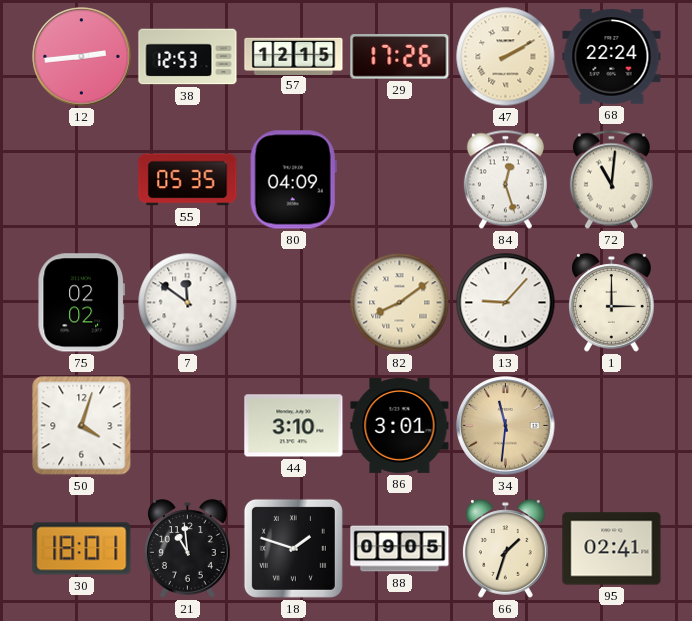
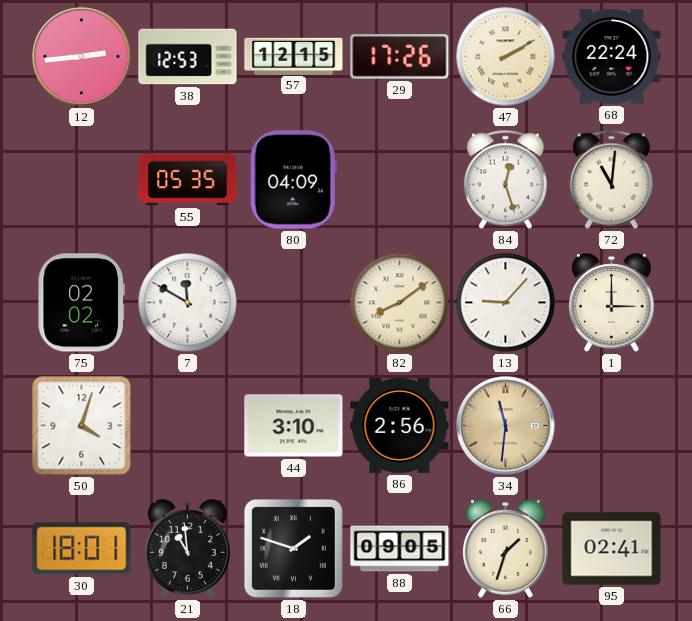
7: 11:51 -> 11:50
86: 3:01 -> 2:56
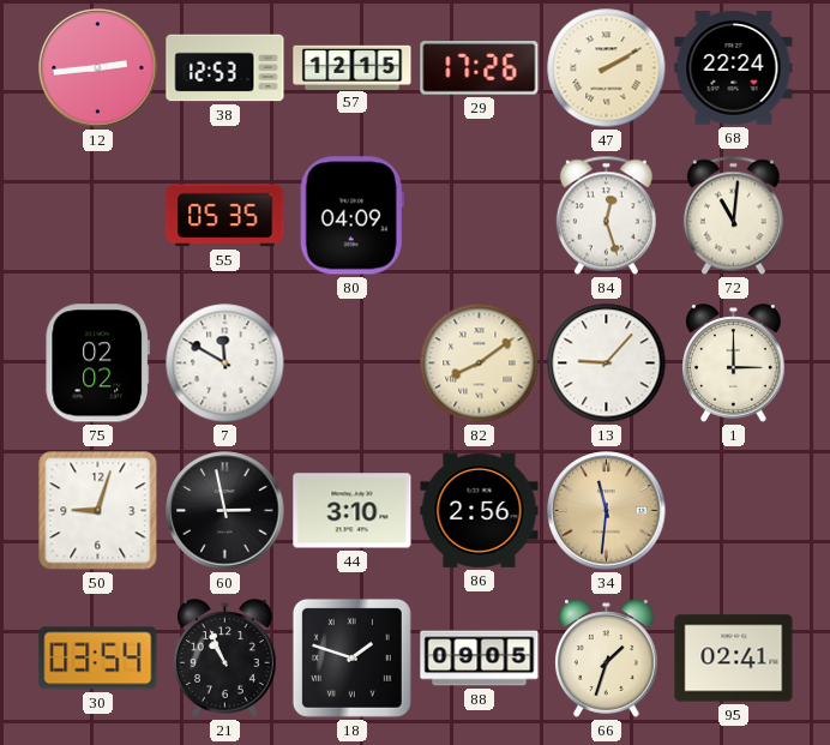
50: 4:03 -> 9:03
60: none -> 2:58
30: 18:01 -> 03:54
21: 10:59 -> 10:56
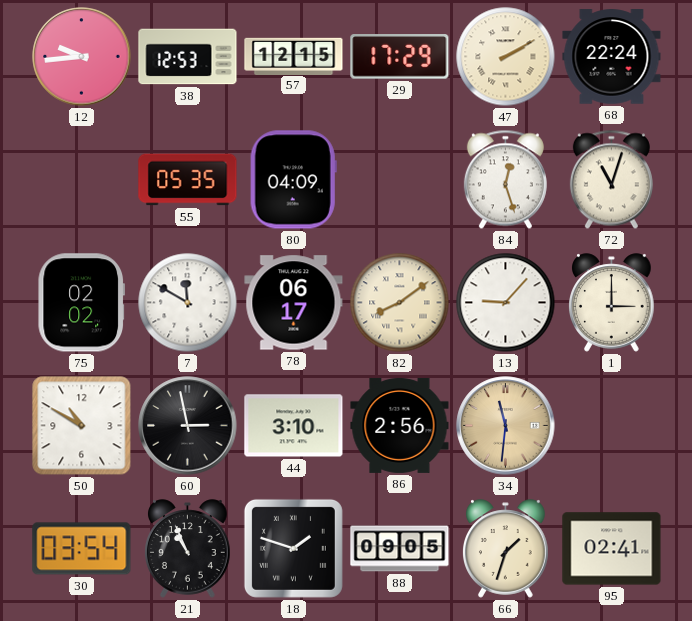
12: 2:44 -> 9:44
29: 17:26 -> 17:29
72: 11:01 -> 11:03
78: none -> 06:17
50: 9:03 -> 10:50
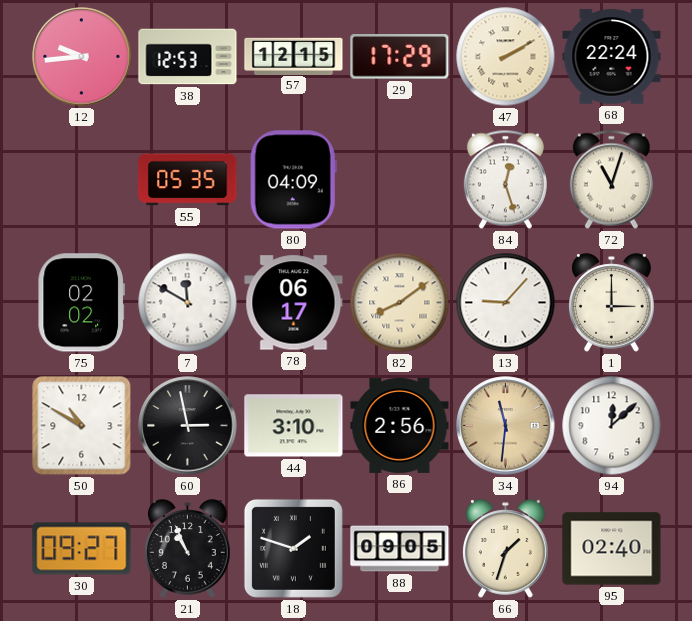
94: none -> 12:08
30: 03:54 -> 09:27
95: 02:41 -> 02:40
